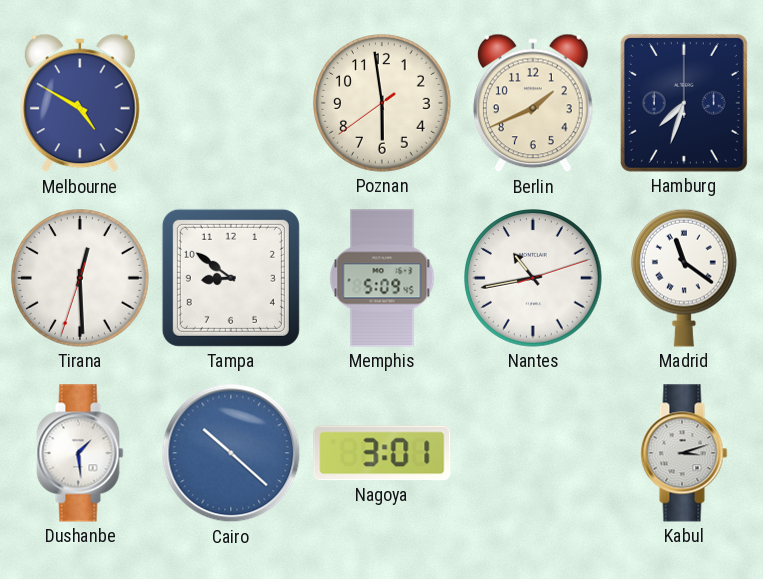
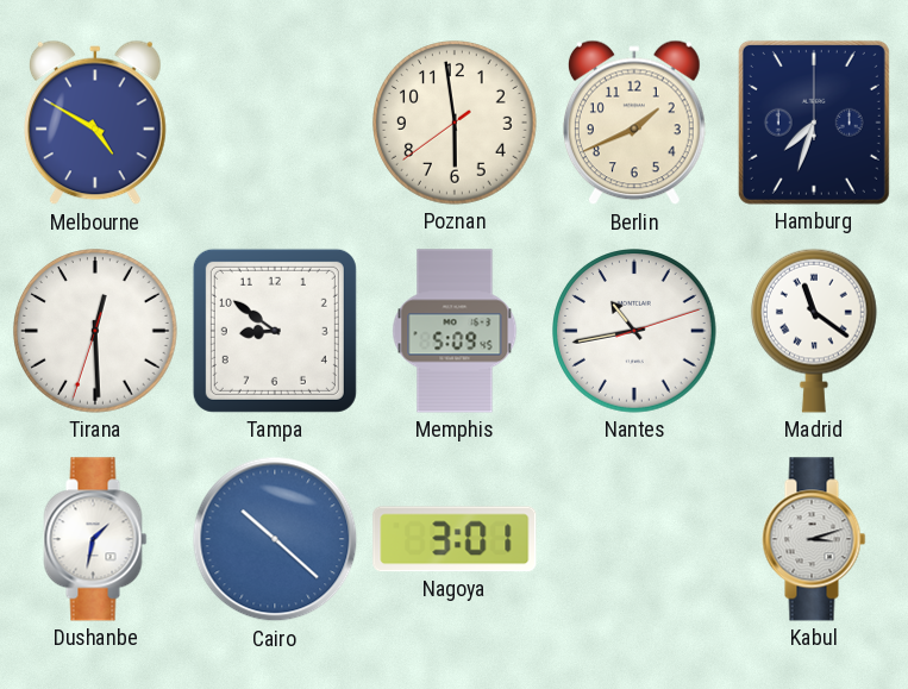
Dushanbe: 1:29 -> 1:32
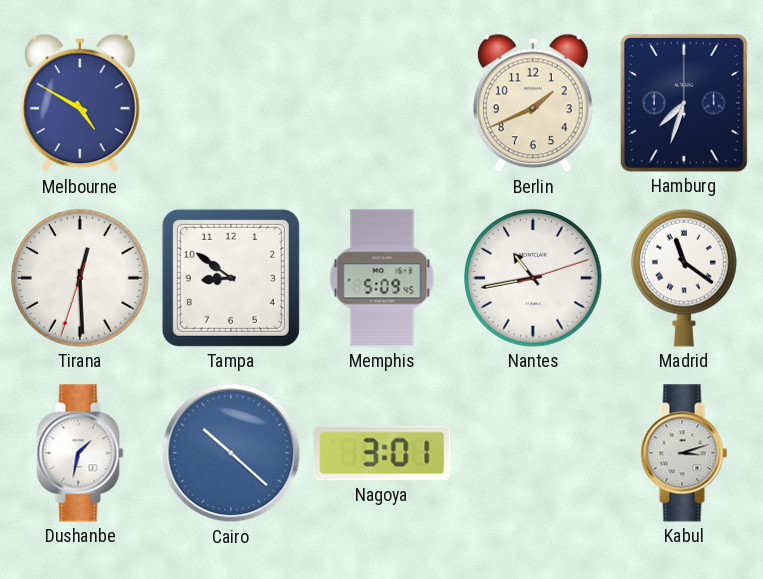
Poznan: 5:58 -> none
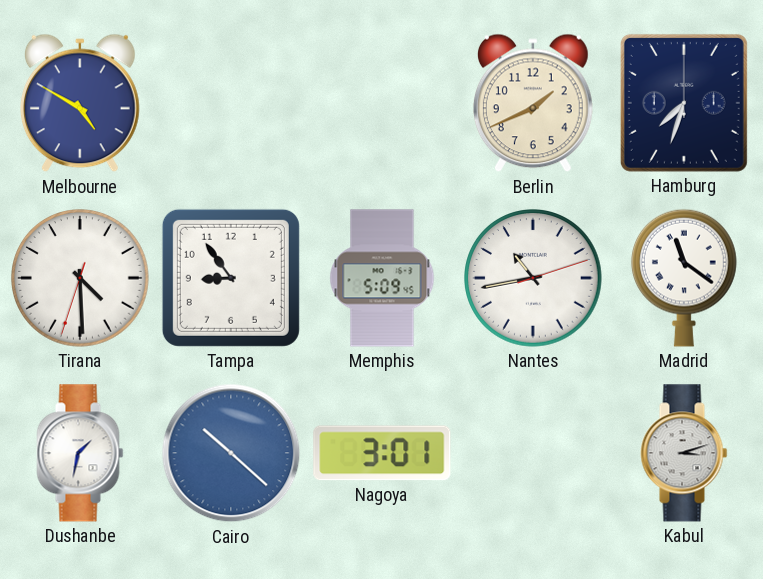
Tirana: 12:29 -> 4:29
Tampa: 8:51 -> 8:54
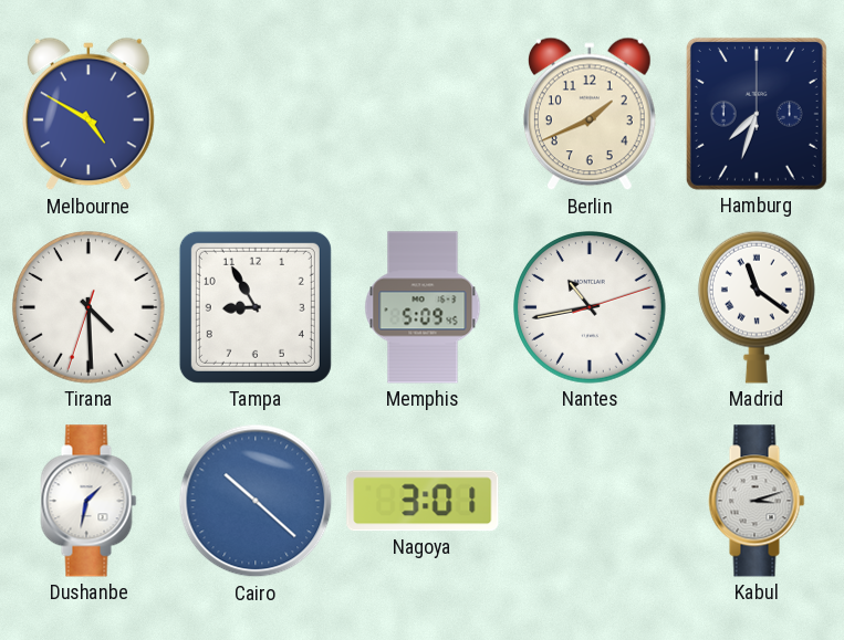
Tampa: 8:54 -> 8:55
